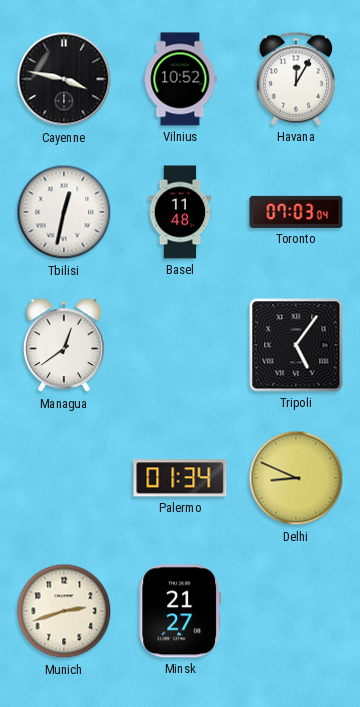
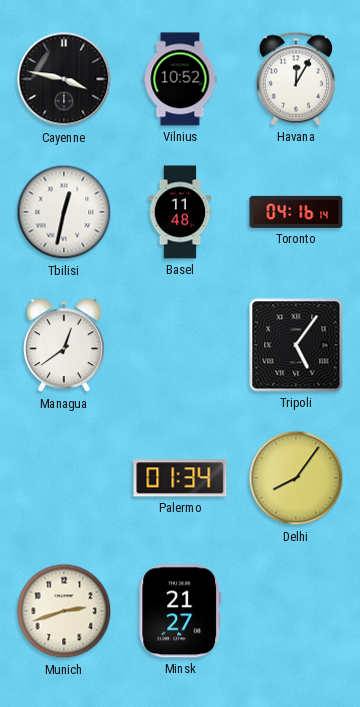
Toronto: 07:03 -> 04:16
Delhi: 8:49 -> 8:06
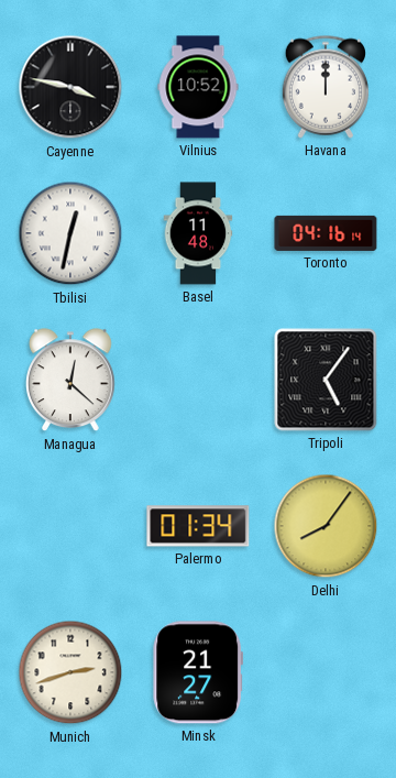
Havana: 12:05 -> 12:00
Managua: 12:39 -> 12:22
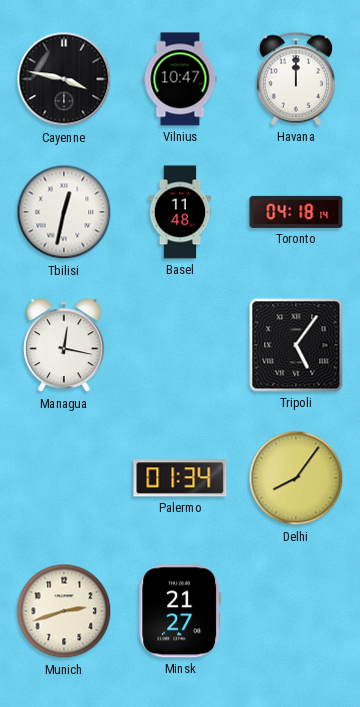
Vilnius: 10:52 -> 10:47
Toronto: 04:16 -> 04:18
Managua: 12:22 -> 12:17
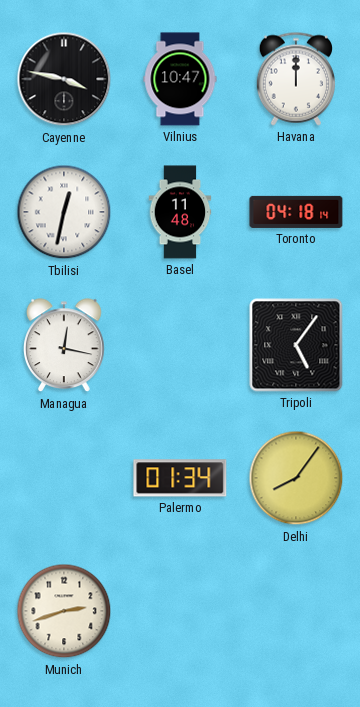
Minsk: 21:27 -> none
